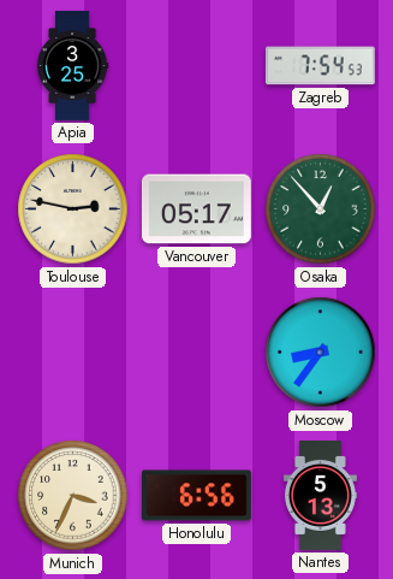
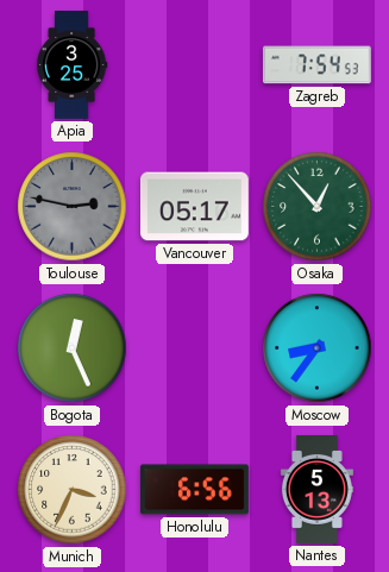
Toulouse dial: cream -> grey
Bogota: none -> 12:26
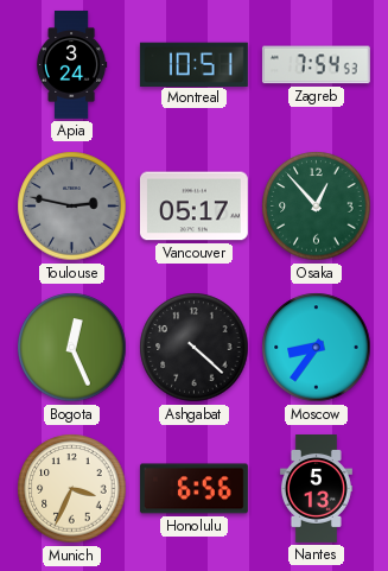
Apia: 3:25 -> 3:24
Montreal: none -> 10:51
Ashgabat: none -> 4:22
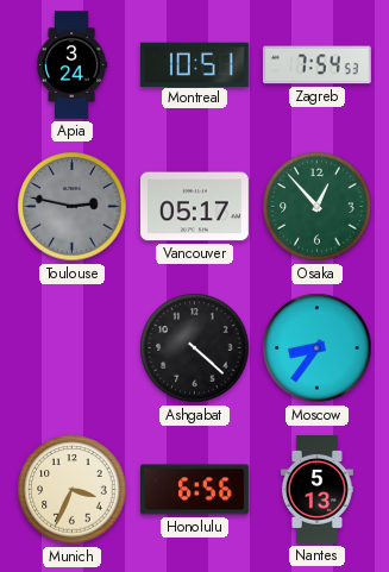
Bogota: 12:26 -> none
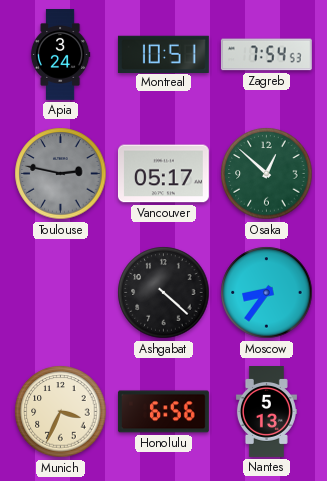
Osaka: 12:53 -> 12:52
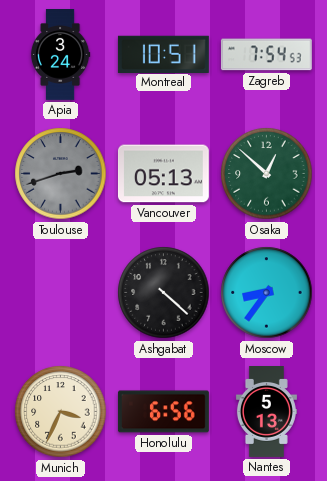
Toulouse: 2:47 -> 2:42
Vancouver: 05:17 -> 05:13
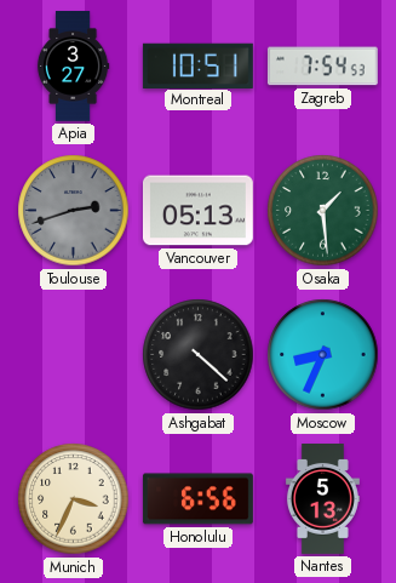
Apia: 3:24 -> 3:27
Osaka: 12:52 -> 1:29
Moscow: 8:36 -> 8:34
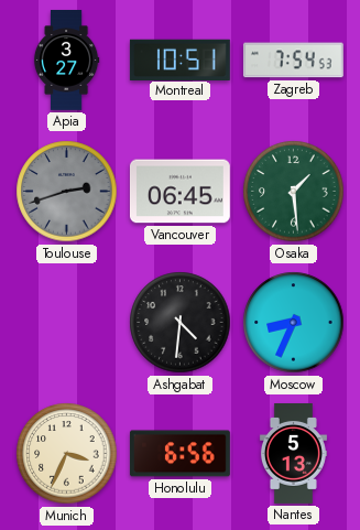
Vancouver: 05:13 -> 06:45
Ashgabat: 4:22 -> 4:31
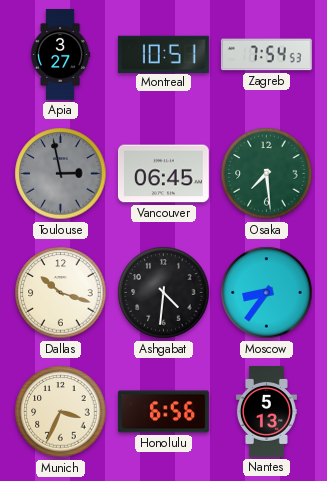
Toulouse: 2:42 -> 2:58
Osaka: 1:29 -> 7:29
Dallas: none -> 10:18
Moscow: 8:34 -> 8:36
